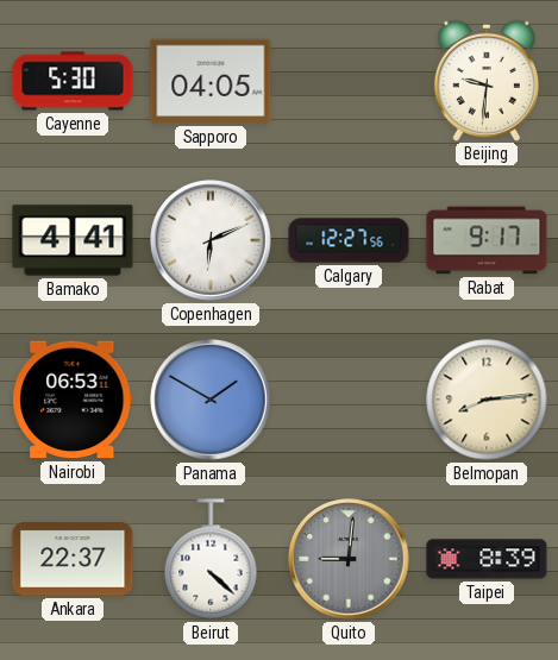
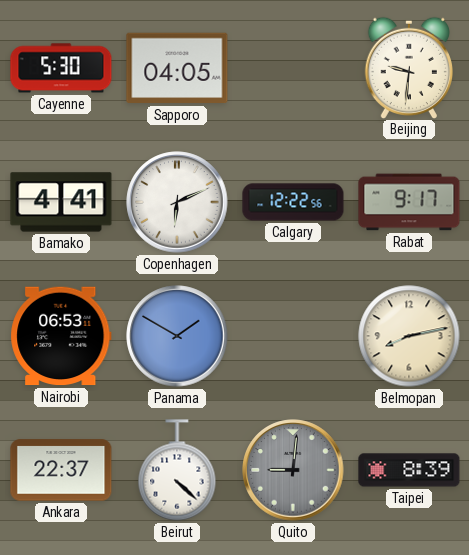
Calgary: 12:27 -> 12:22
Belmopan: 8:14 -> 8:13
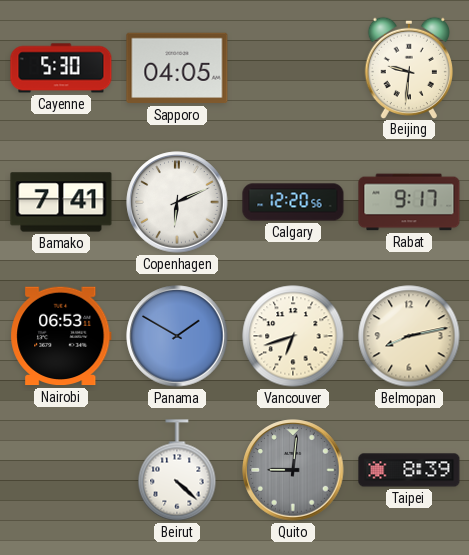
Bamako: 4:41 -> 7:41
Calgary: 12:22 -> 12:20
Vancouver: none -> 6:42
Ankara: 22:37 -> none
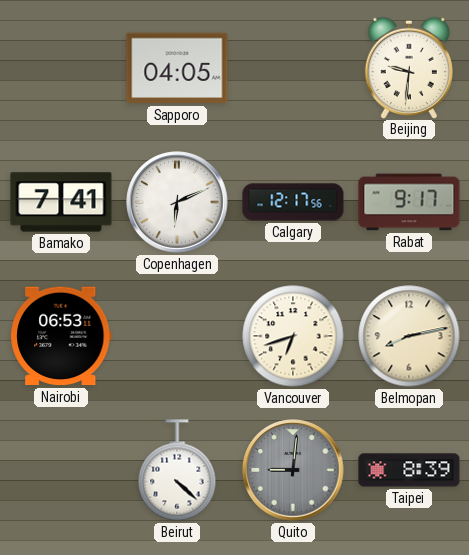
Cayenne: 5:30 -> none
Calgary: 12:20 -> 12:17
Panama: 1:50 -> none
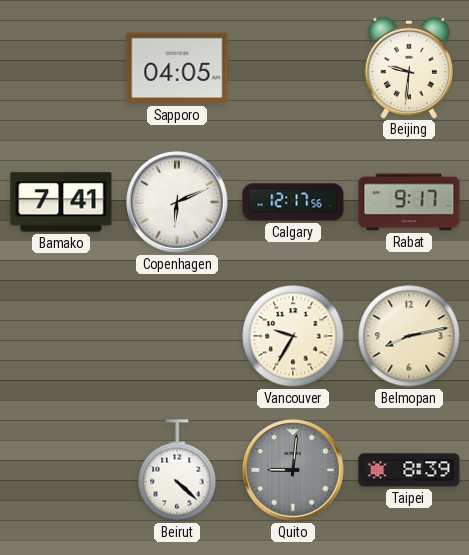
Nairobi: 06:53 -> none
Vancouver: 6:42 -> 9:35
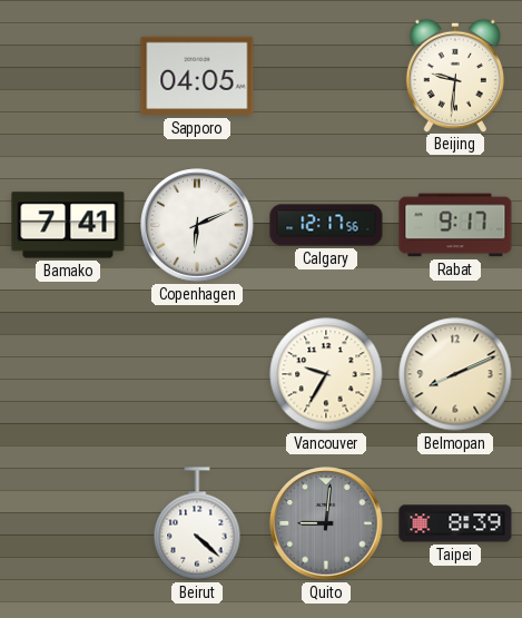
Belmopan: 8:13 -> 8:11
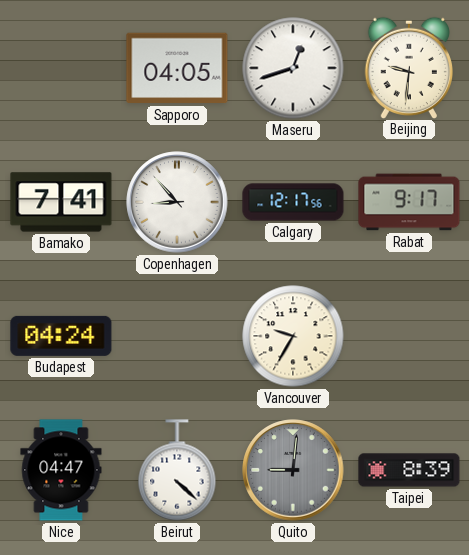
Maseru: none -> 12:42
Copenhagen: 6:11 -> 8:53
Budapest: none -> 04:24
Belmopan: 8:11 -> none
Nice: none -> 04:47
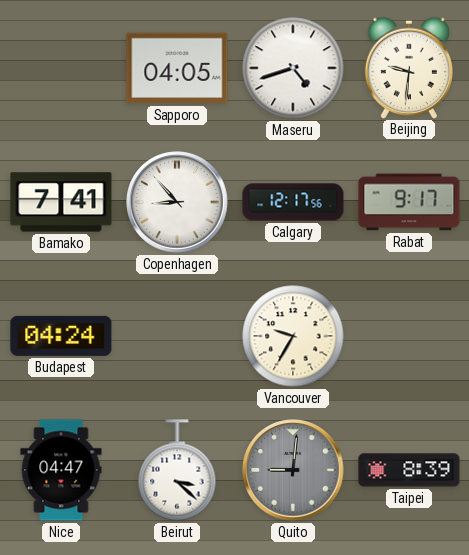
Maseru: 12:42 -> 4:42
Beirut: 4:22 -> 3:22
